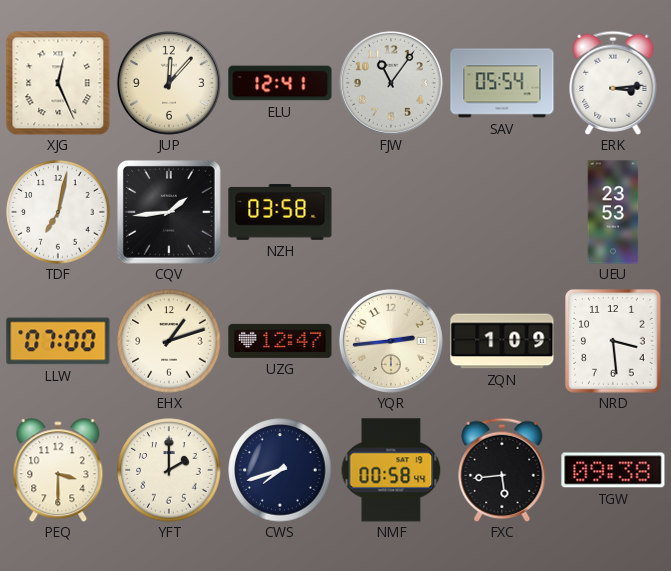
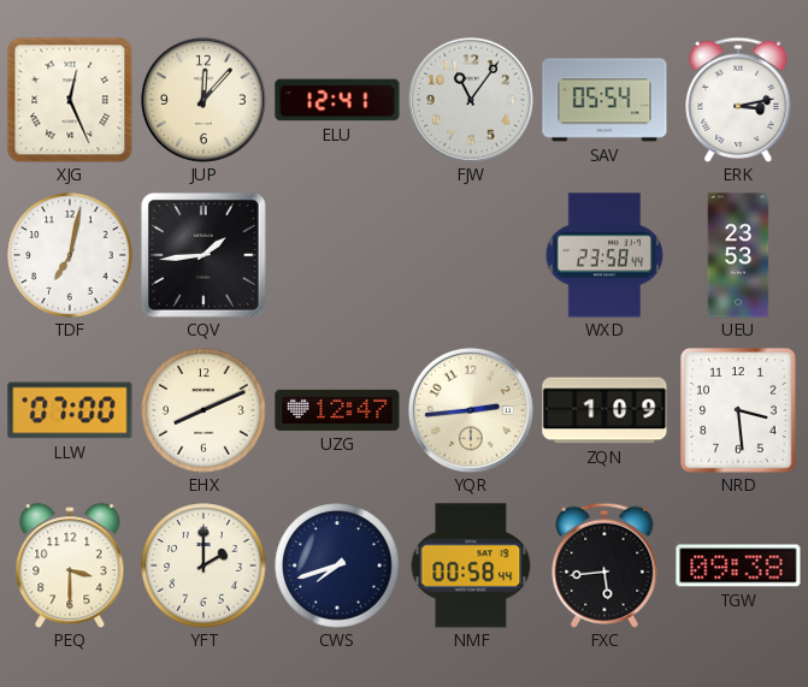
ERK: 3:14 -> 3:13
NZH: 03:58 -> none
WXD: none -> 23:58
EHX: 1:12 -> 8:11
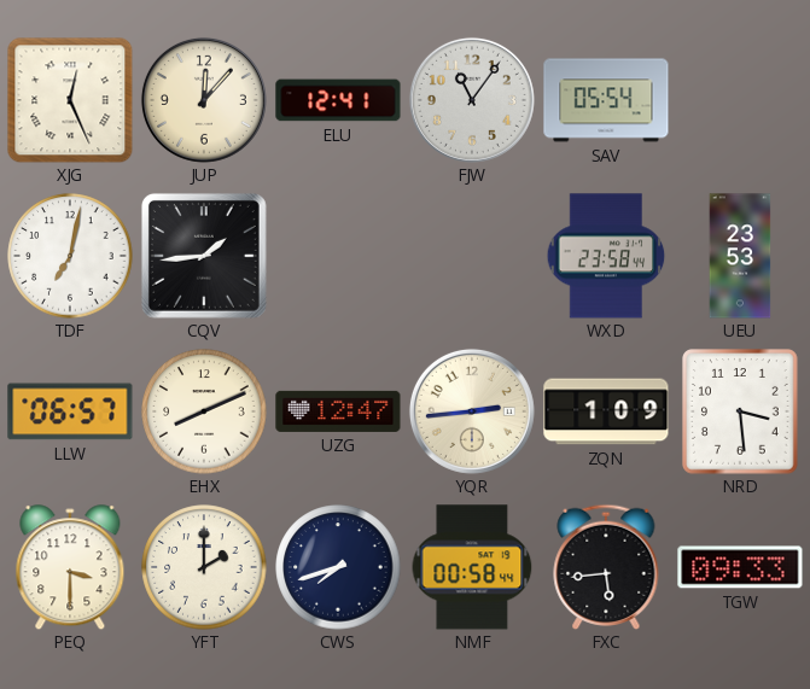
ERK: 3:13 -> none
LLW: 07:00 -> 06:57
TGW: 09:38 -> 09:33
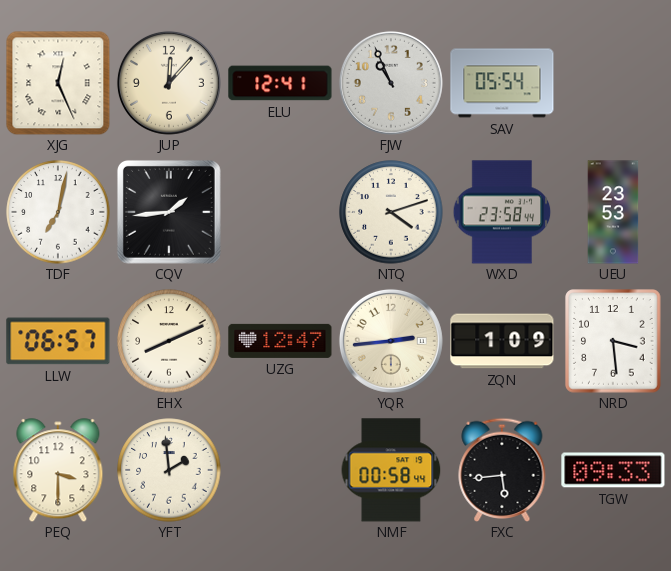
FJW: 11:06 -> 10:56
NTQ: none -> 4:12
YFT: 2:00 -> 1:59
CWS: 7:42 -> none
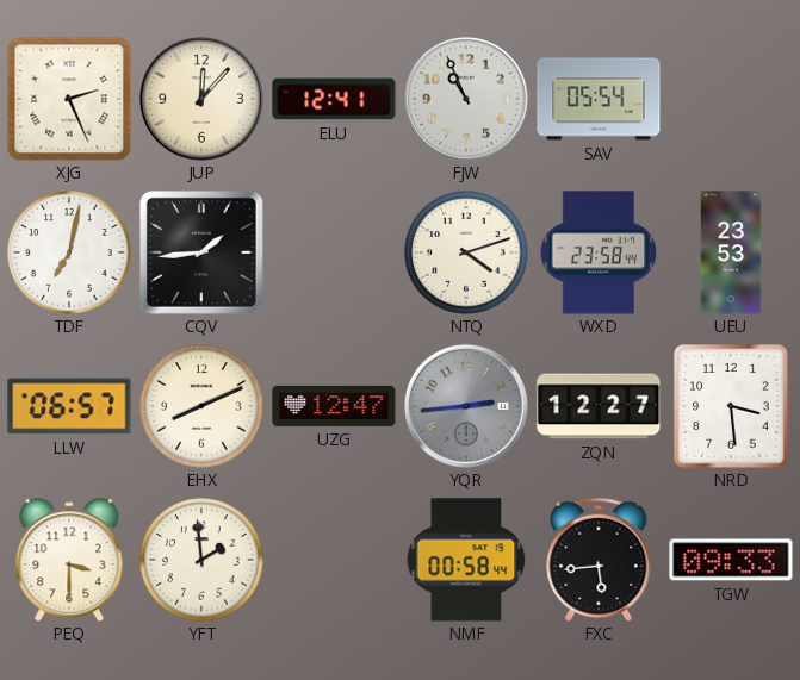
XJG: 12:26 -> 2:26
YQR dial: cream -> grey
ZQN: 1:09 -> 12:27
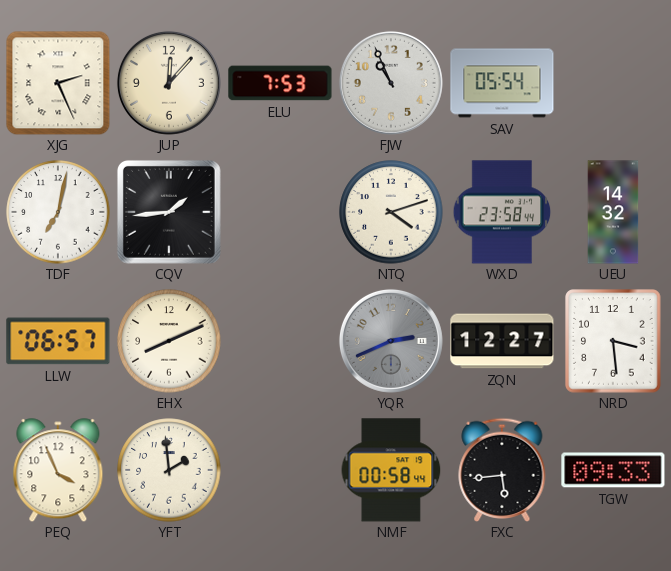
ELU: 12:41 -> 7:53
UEU: 23:53 -> 14:32
UZG: 12:47 -> none
YQR: 2:44 -> 2:41
PEQ: 3:30 -> 3:56
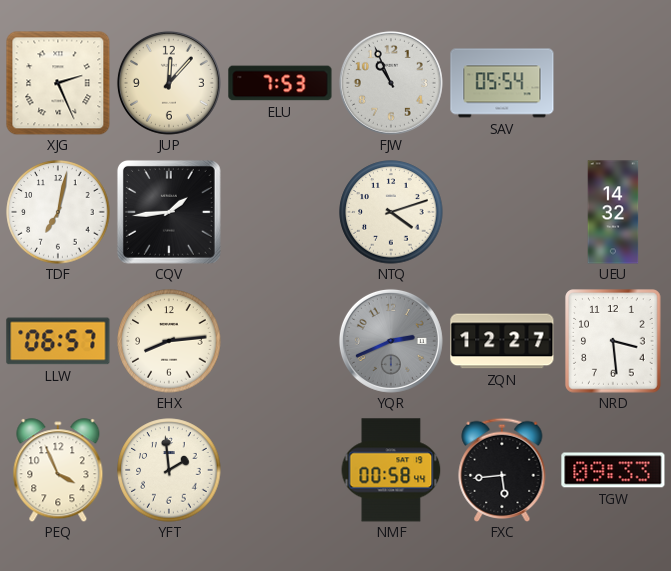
WXD: 23:58 -> none
EHX: 8:11 -> 8:14
